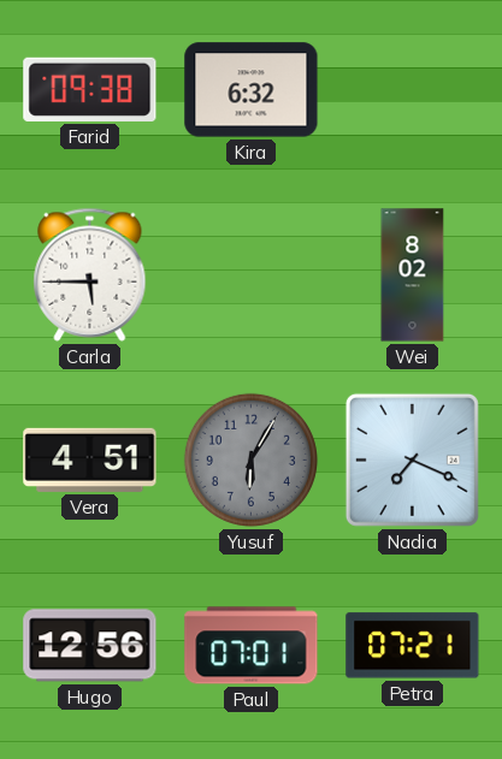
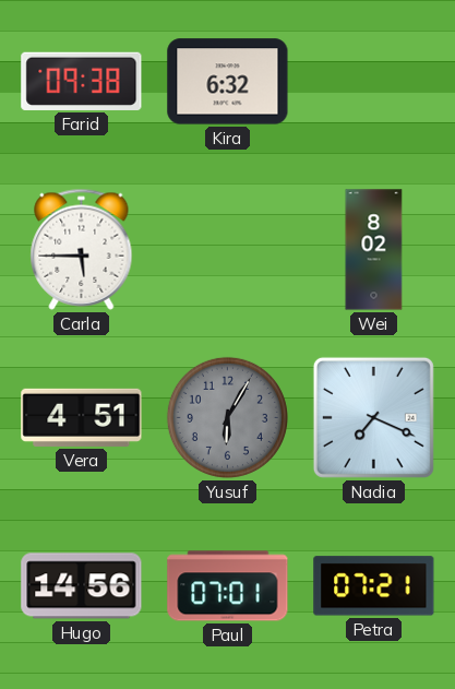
Hugo: 12:56 -> 14:56
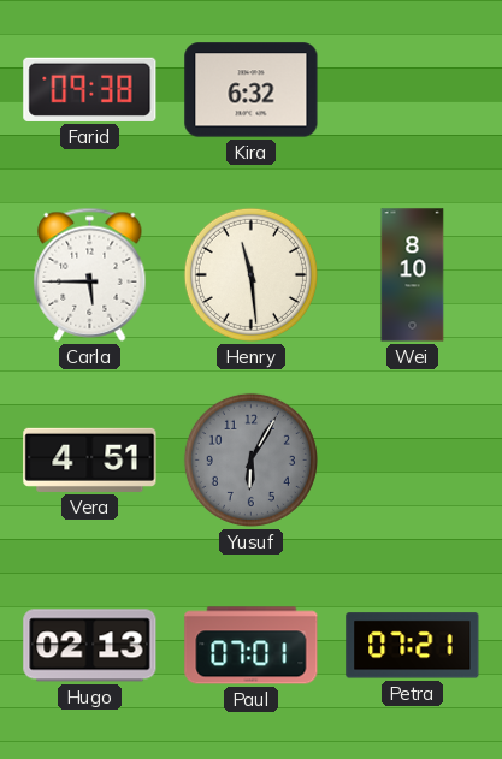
Henry: none -> 11:29
Wei: 8:02 -> 8:10
Nadia: 7:19 -> none
Hugo: 14:56 -> 02:13
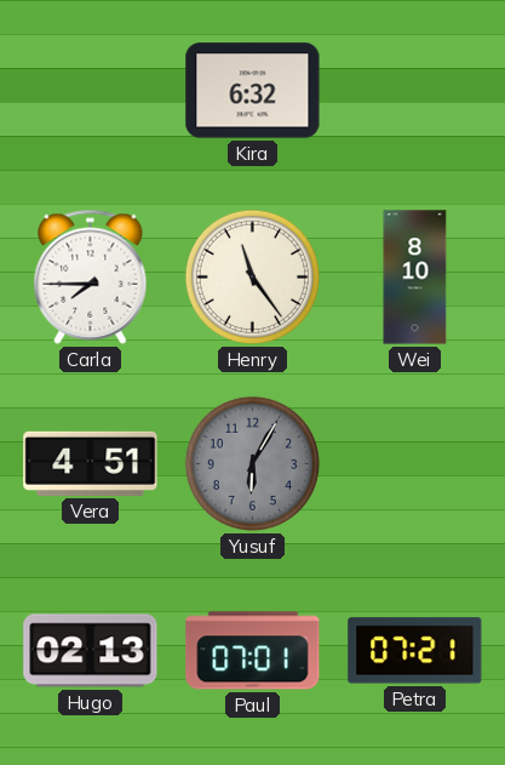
Farid: 09:38 -> none
Carla: 5:45 -> 7:45
Henry: 11:29 -> 11:24
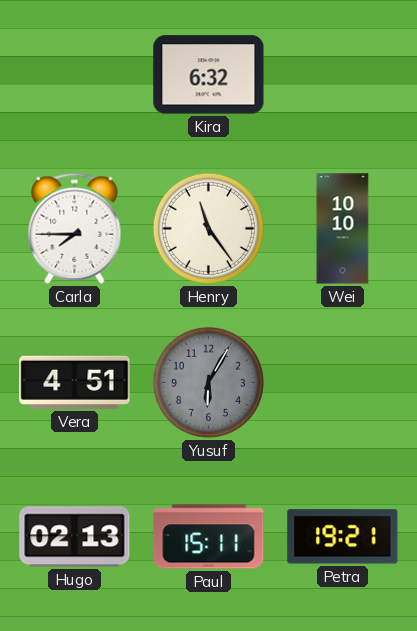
Wei: 8:10 -> 10:10
Paul: 07:01 -> 15:11
Petra: 07:21 -> 19:21
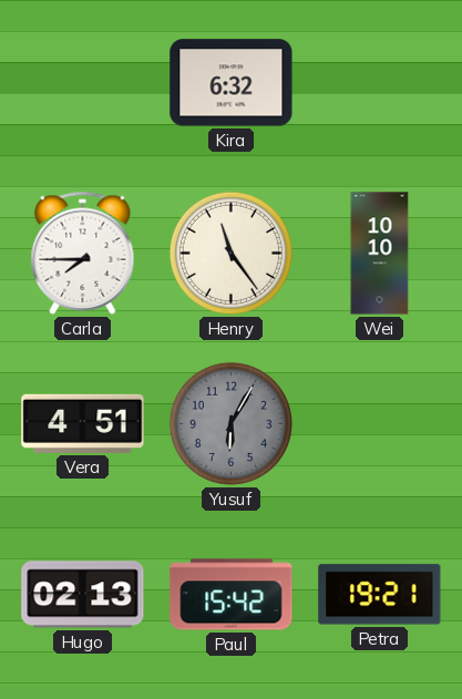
Paul: 15:11 -> 15:42
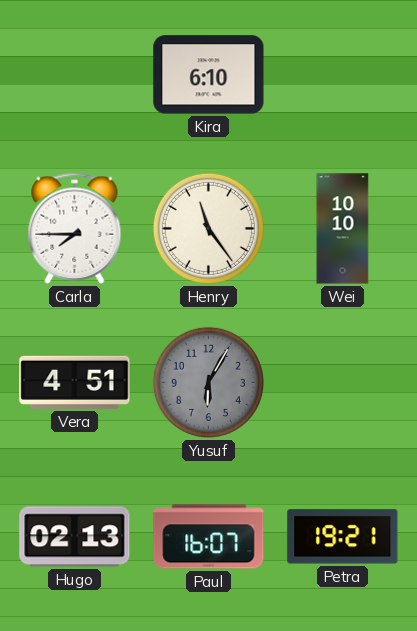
Kira: 6:32 -> 6:10
Paul: 15:42 -> 16:07
